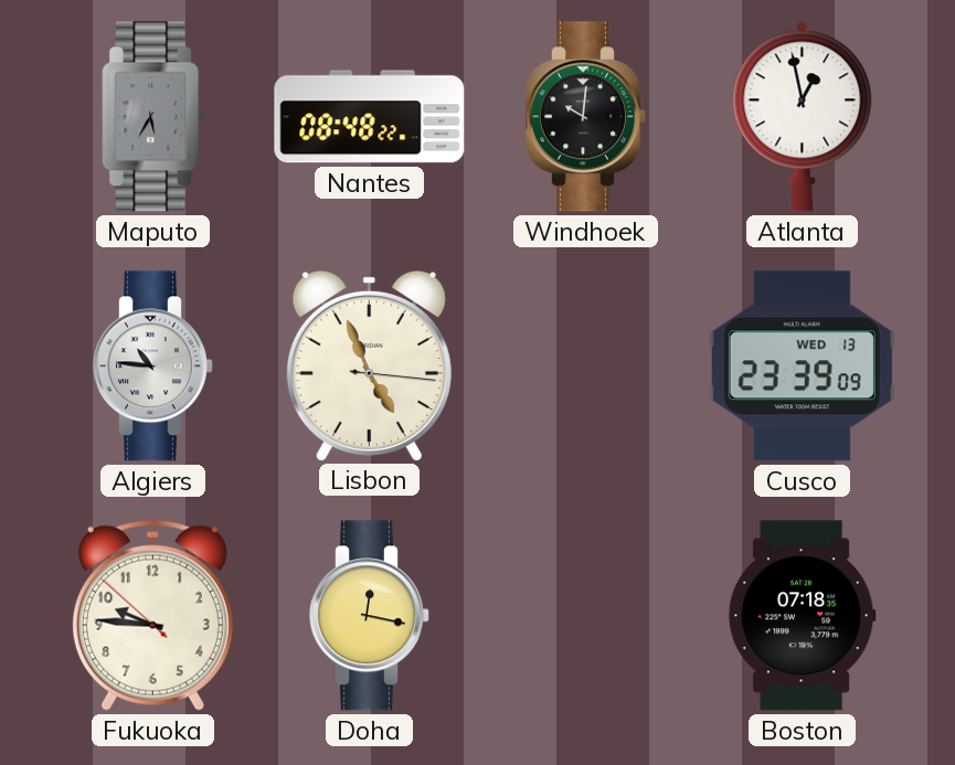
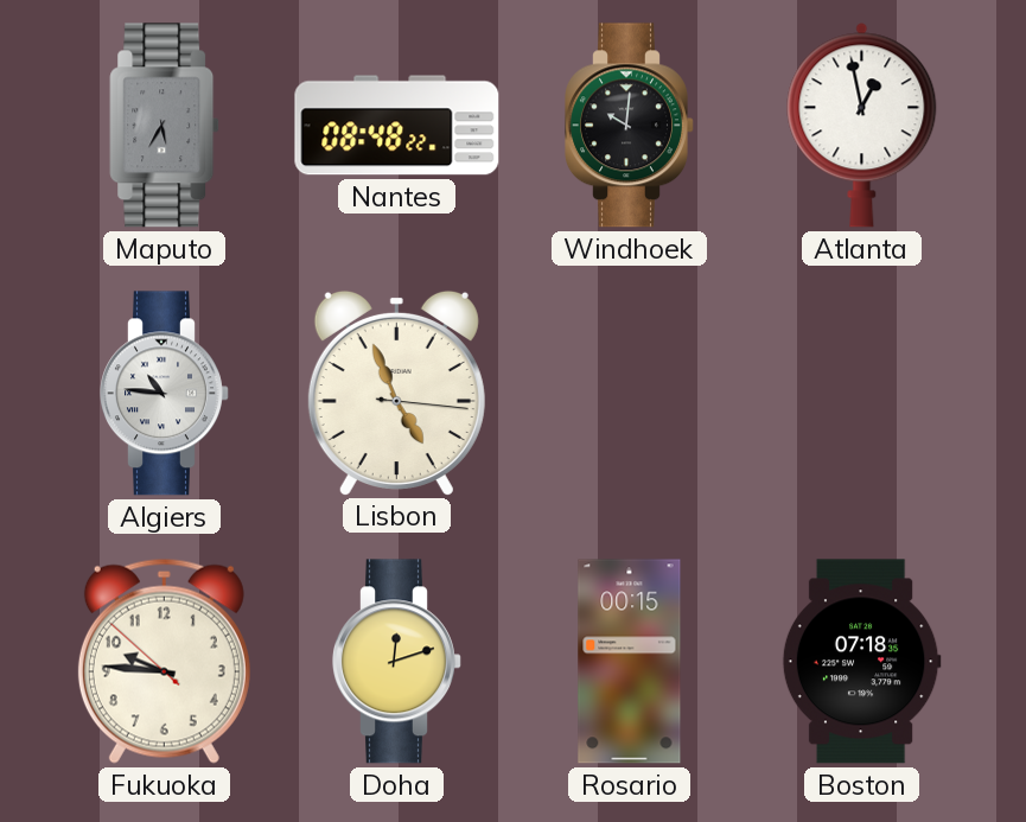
Cusco: 23:39 -> none
Doha: 12:17 -> 12:12
Rosario: none -> 00:15
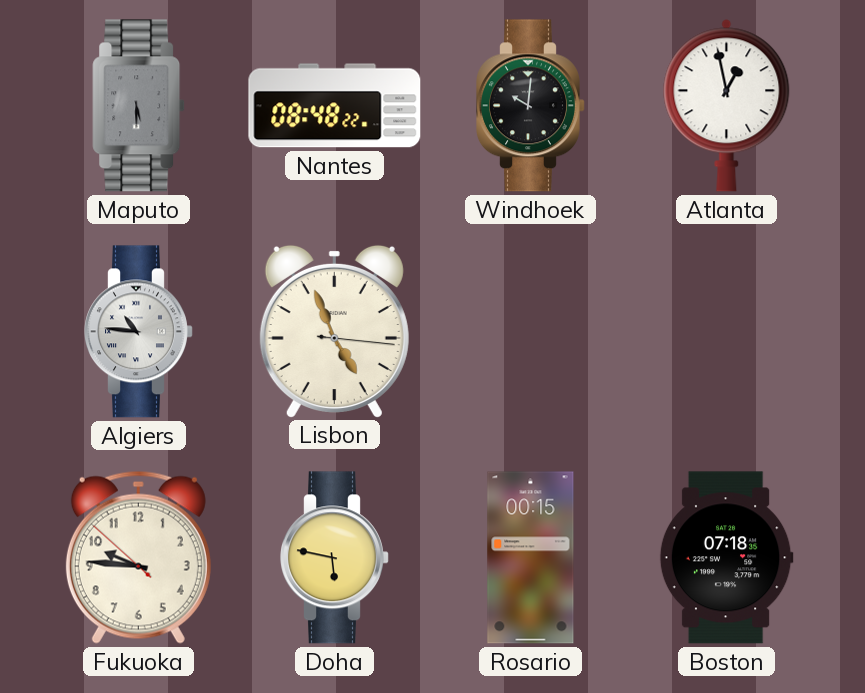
Maputo: 5:35 -> 5:30
Doha: 12:12 -> 5:47
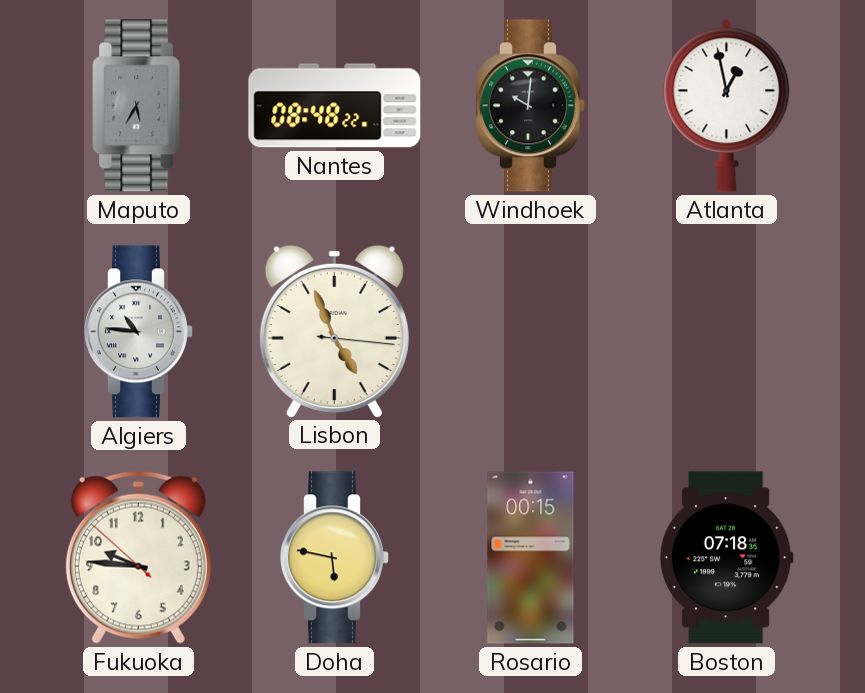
Maputo: 5:30 -> 5:35
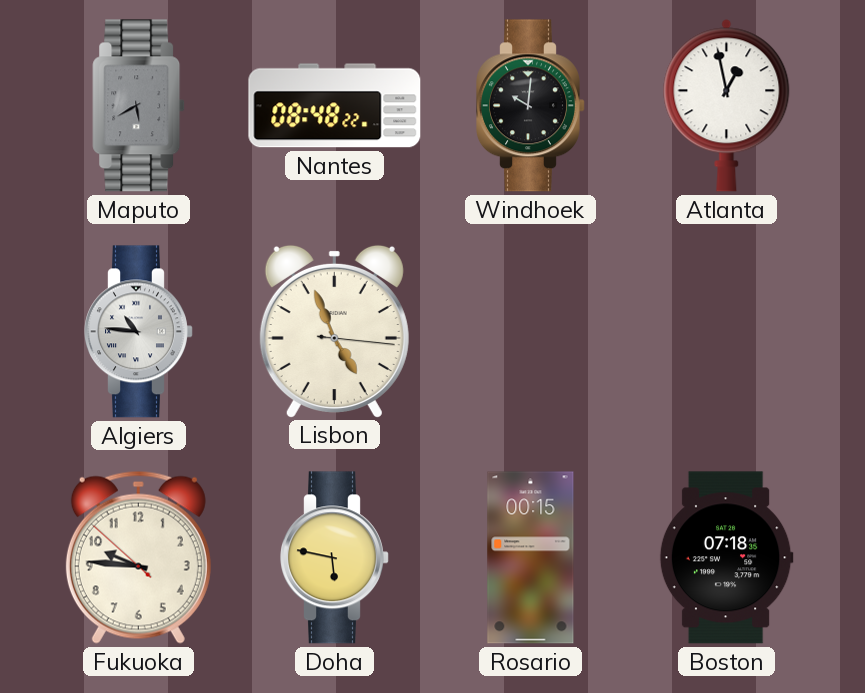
Maputo: 5:35 -> 5:40
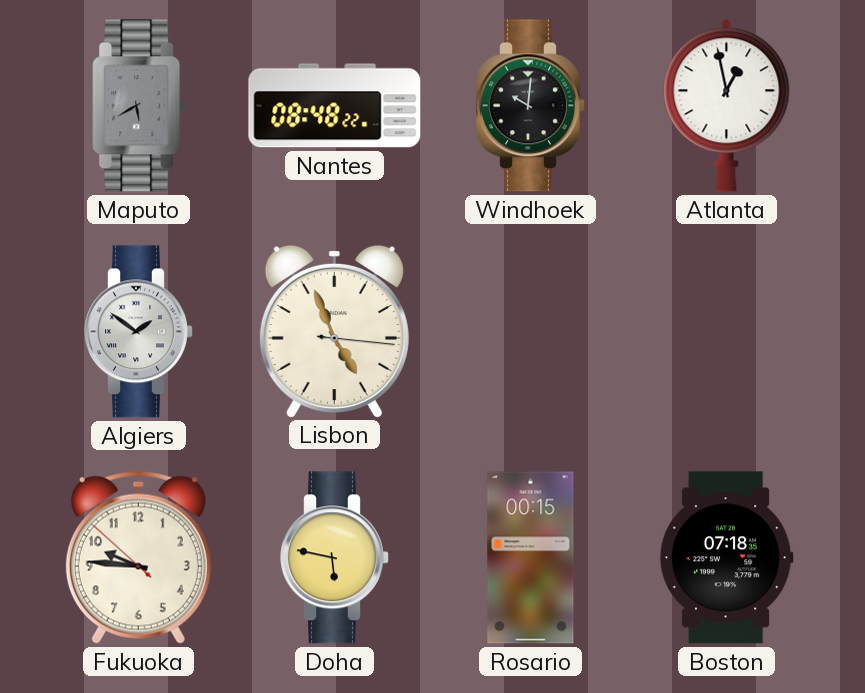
Algiers: 10:46 -> 1:51
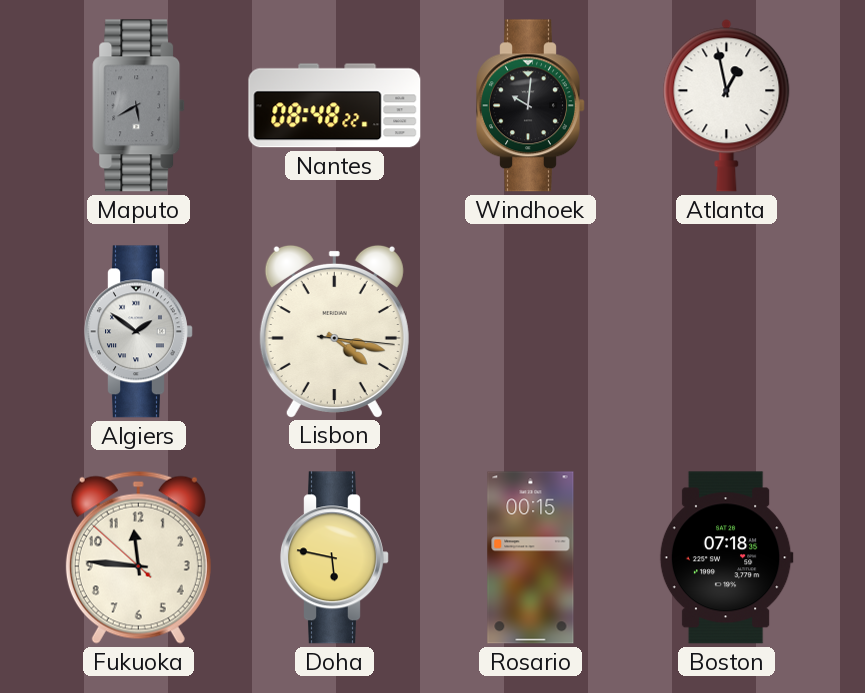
Lisbon: 4:56 -> 4:17
Fukuoka: 9:45 -> 11:45
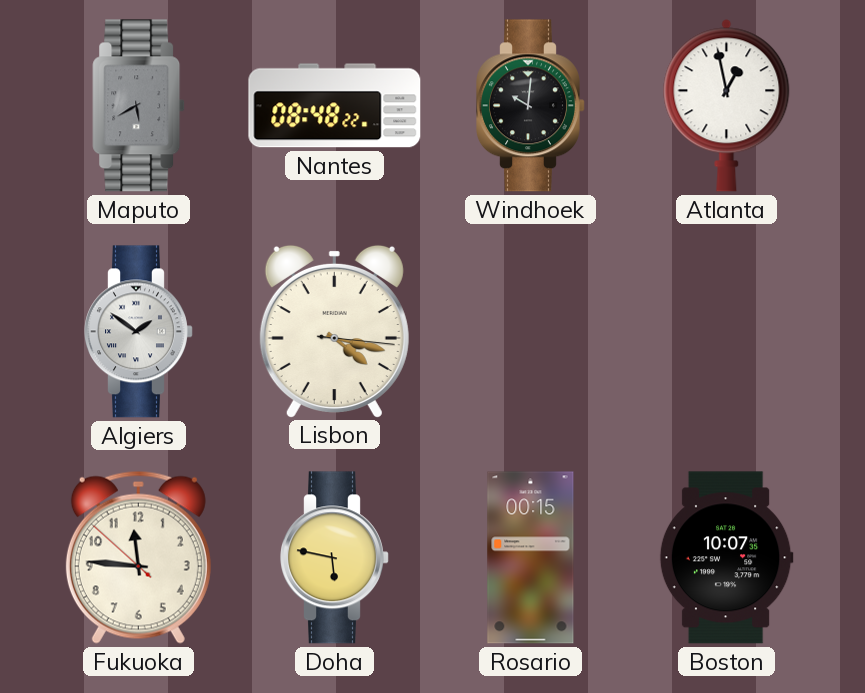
Boston: 07:18 -> 10:07
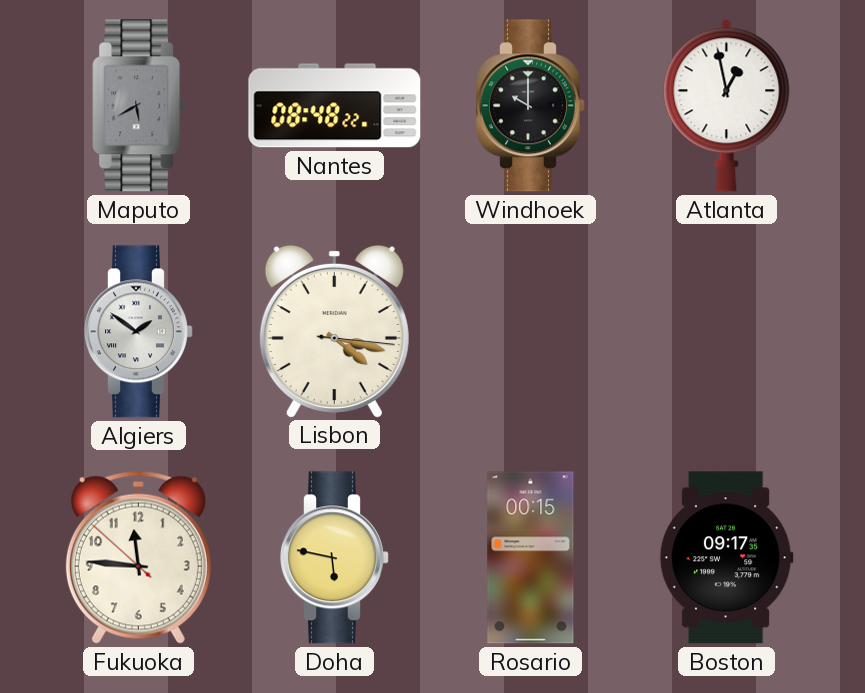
Windhoek: 10:01 -> 10:00
Boston: 10:07 -> 09:17
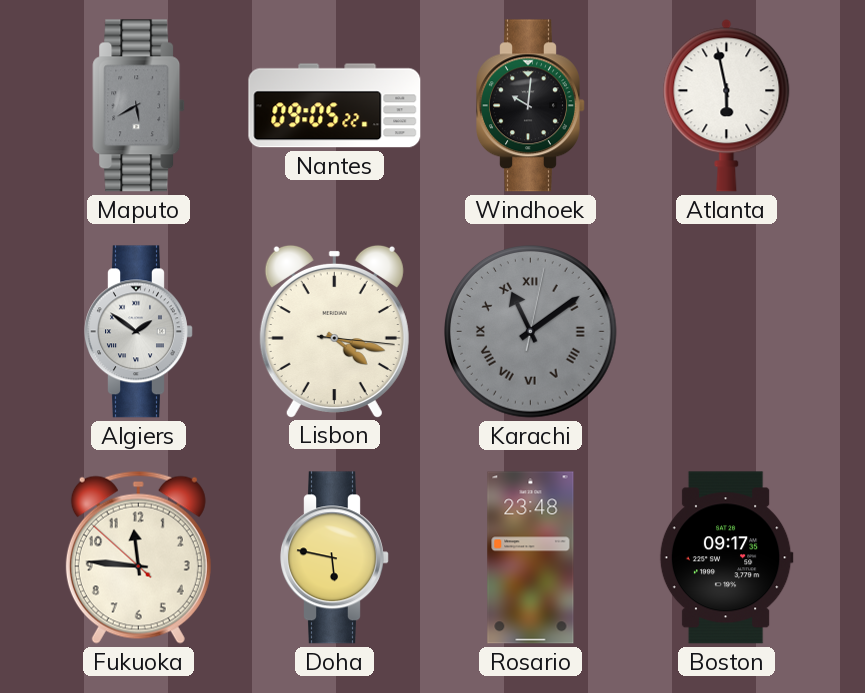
Nantes: 08:48 -> 09:05
Windhoek: 10:00 -> 10:01
Atlanta: 12:58 -> 5:58
Karachi: none -> 11:09
Rosario: 00:15 -> 23:48
